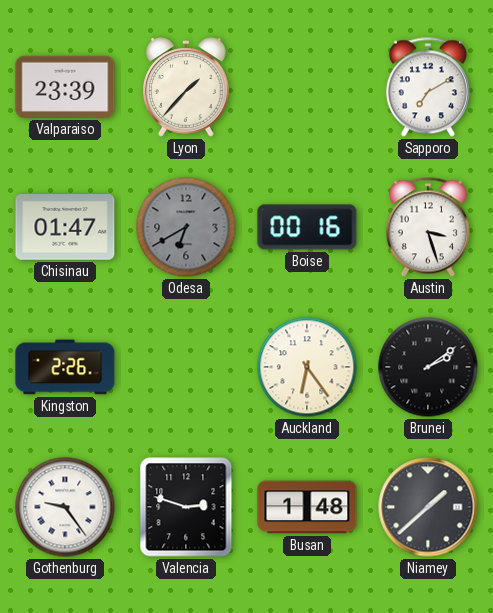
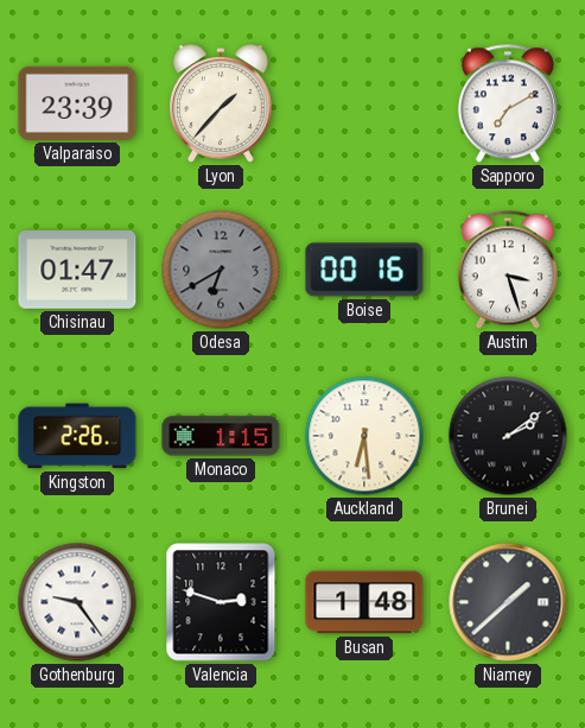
Monaco: none -> 1:15
Auckland: 6:24 -> 6:29
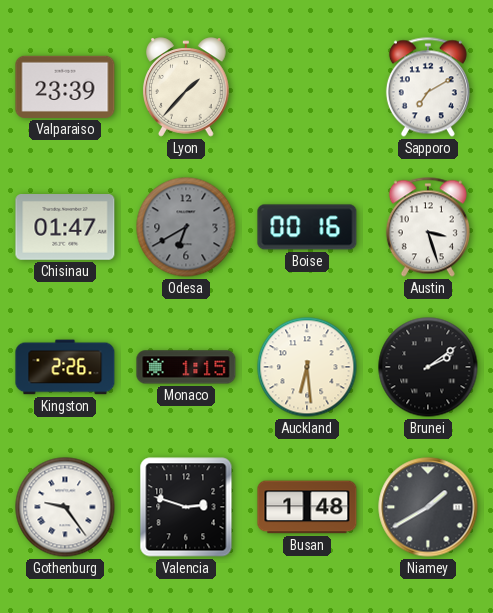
Niamey: 1:38 -> 1:40
